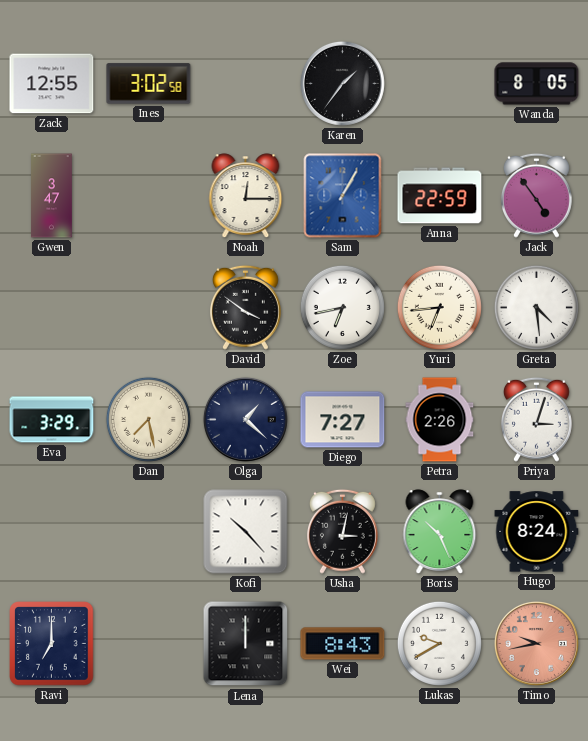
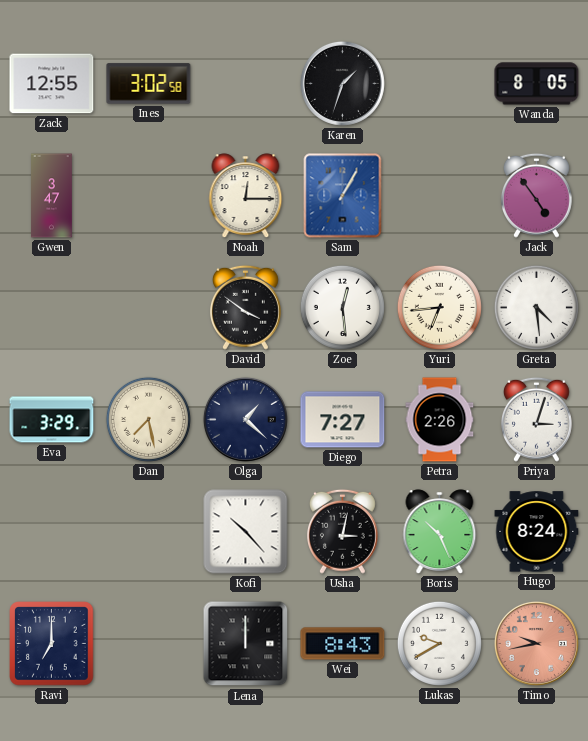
Karen: 1:36 -> 1:33
Anna: 22:59 -> none
Zoe: 6:43 -> 12:29
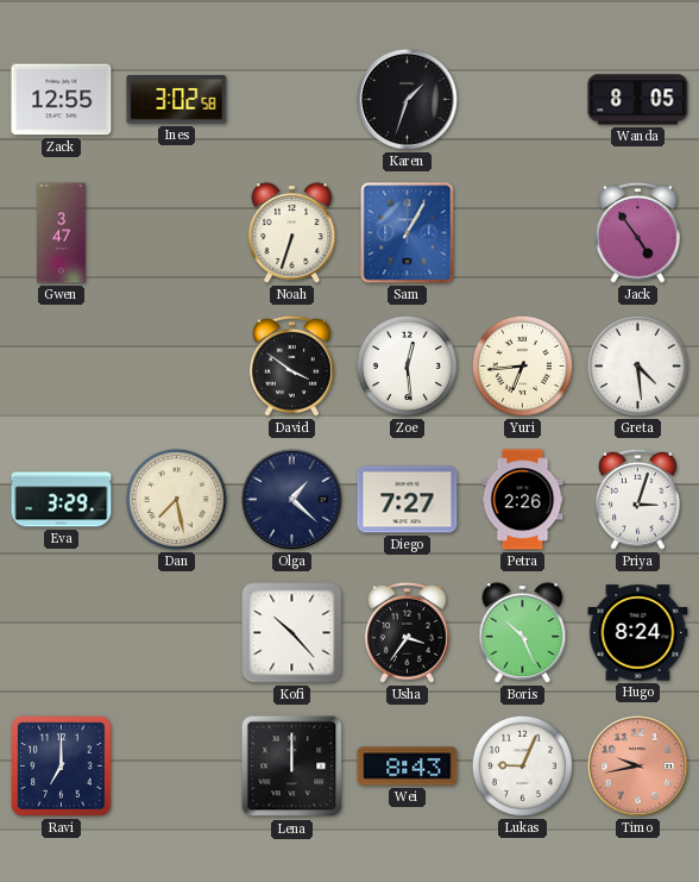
Noah: 12:15 -> 6:33
Usha: 3:02 -> 3:36
Lukas: 9:40 -> 9:04
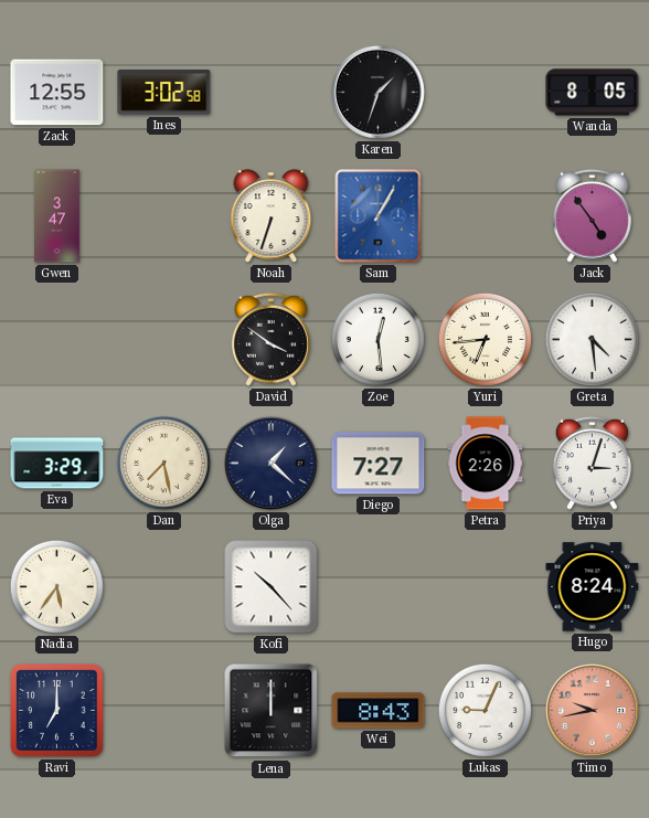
Nadia: none -> 5:36
Usha: 3:36 -> none
Boris: 10:26 -> none
